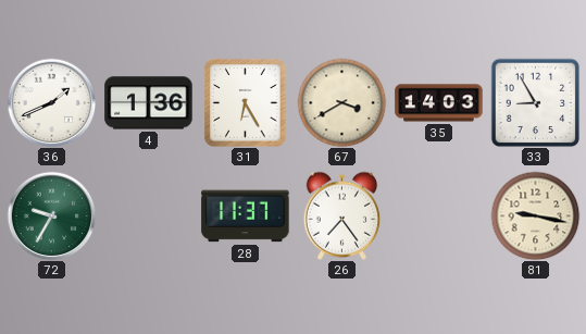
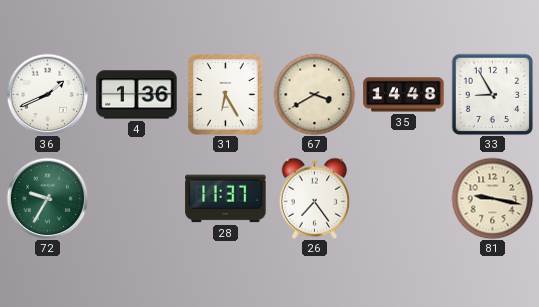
35: 14:03 -> 14:48
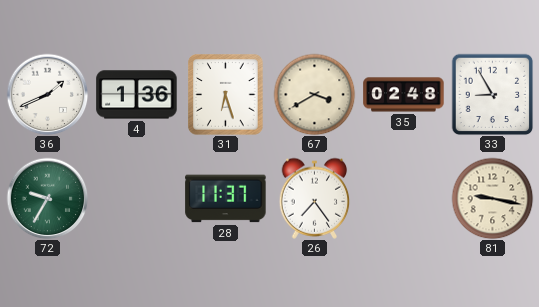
31: 6:25 -> 6:27
35: 14:48 -> 02:48
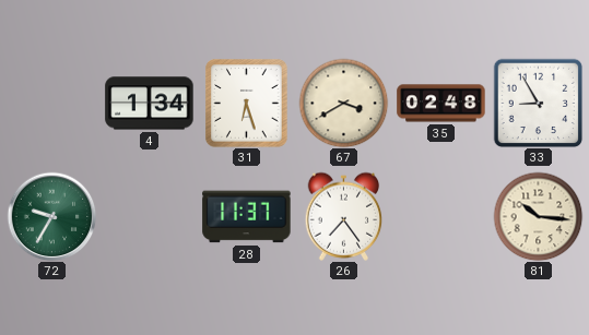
36: 1:41 -> none
4: 1:36 -> 1:34
81: 9:17 -> 10:16
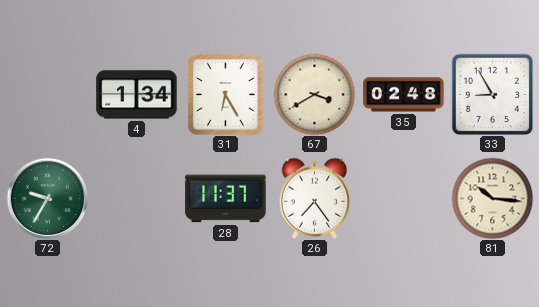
31: 6:27 -> 6:25
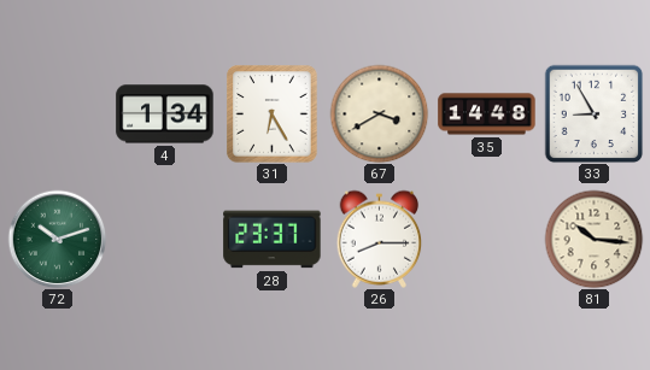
35: 02:48 -> 14:48
72: 9:35 -> 10:12
28: 11:37 -> 23:37
26: 7:24 -> 8:15
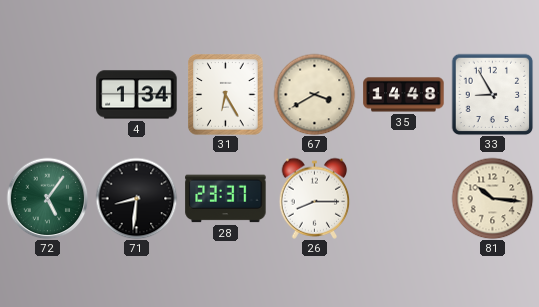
72: 10:12 -> 5:06
71: none -> 8:31
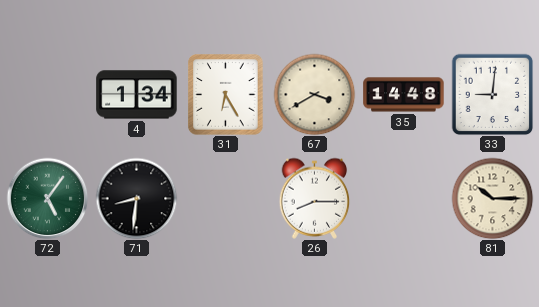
33: 8:55 -> 9:01
28: 23:37 -> none
81: 10:16 -> 10:15
